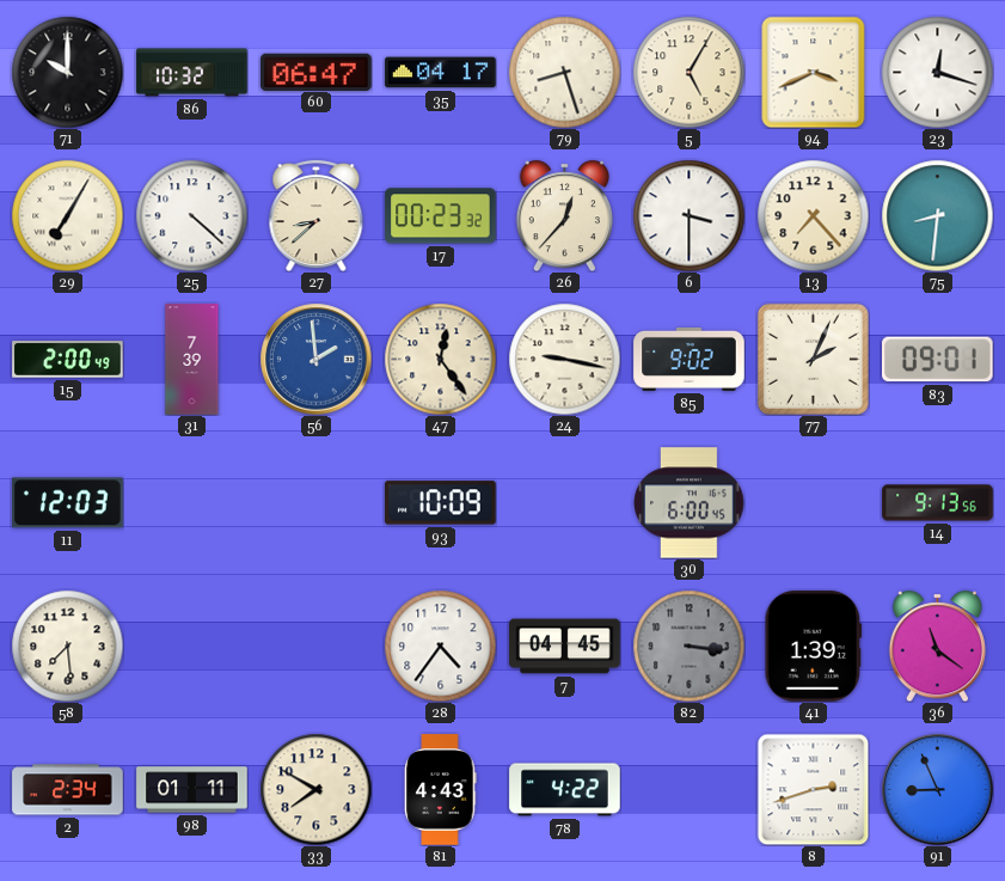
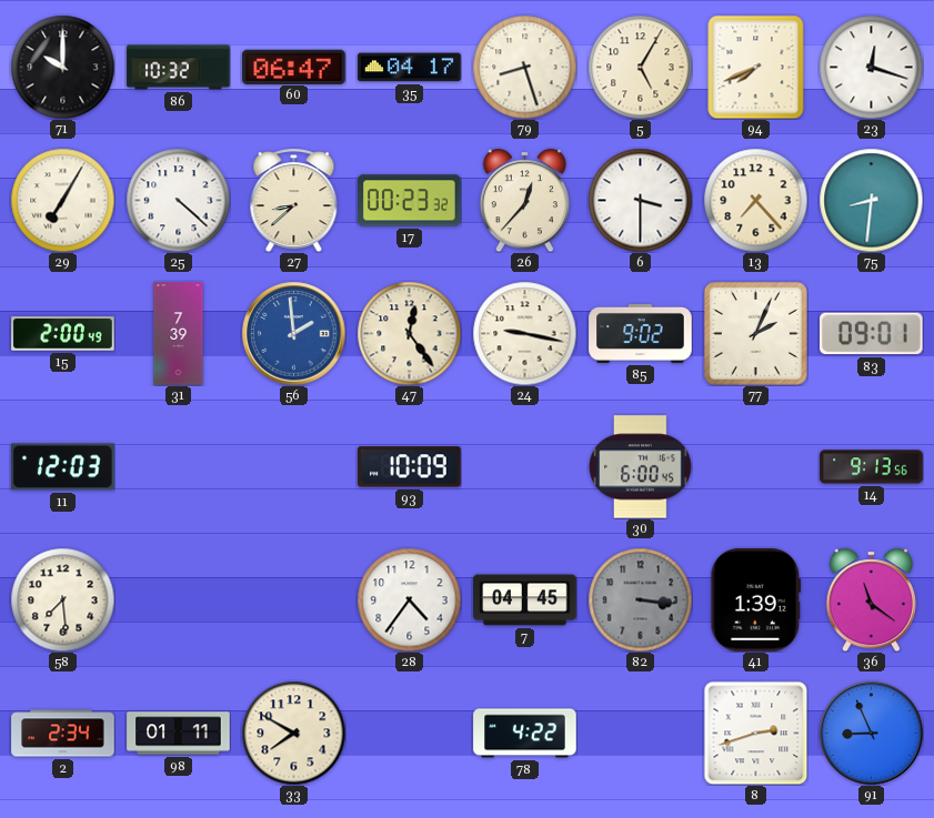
94: 3:41 -> 7:41
81: 4:43 -> none
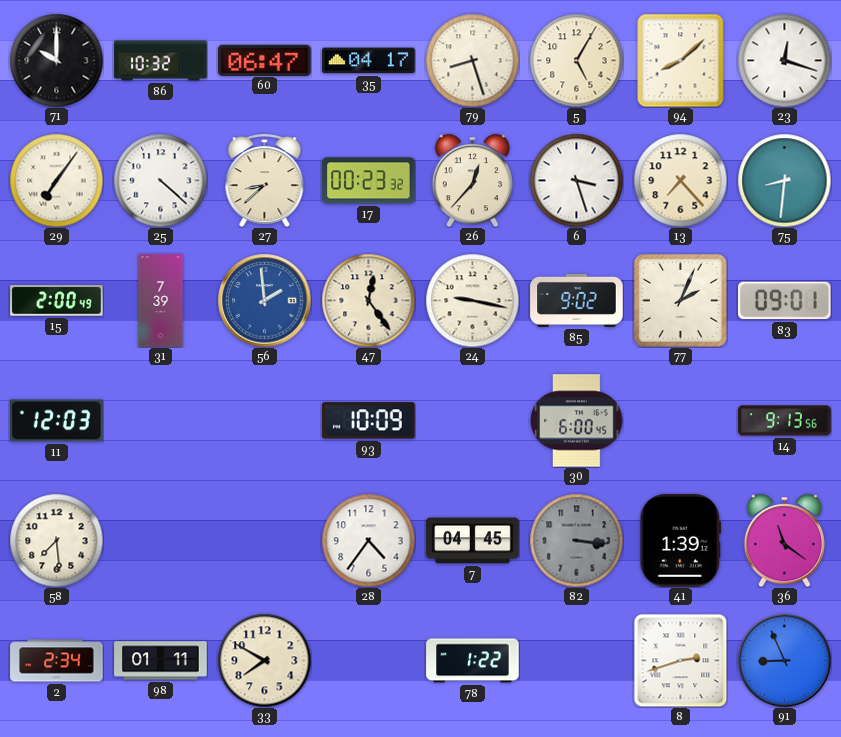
94: 7:41 -> 8:08
29: 7:05 -> 7:06
6: 3:30 -> 3:27
78: 4:22 -> 1:22
